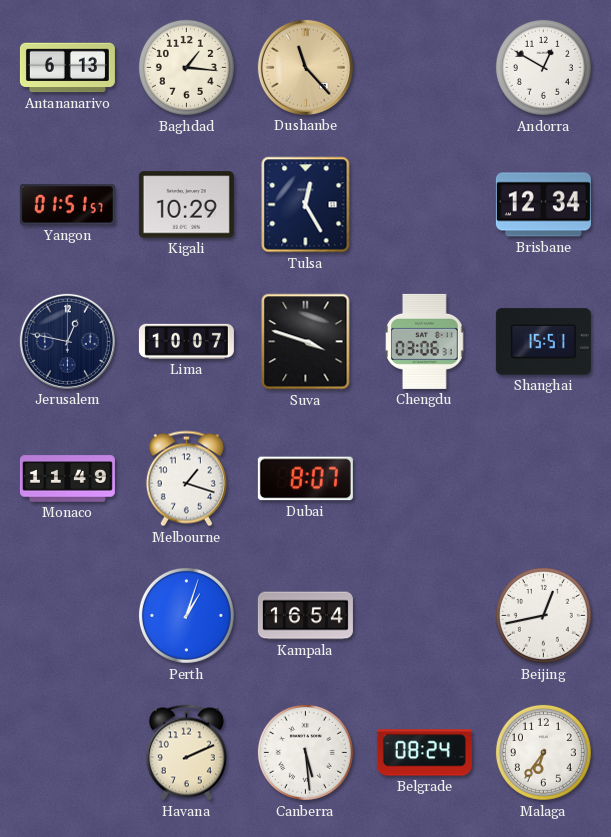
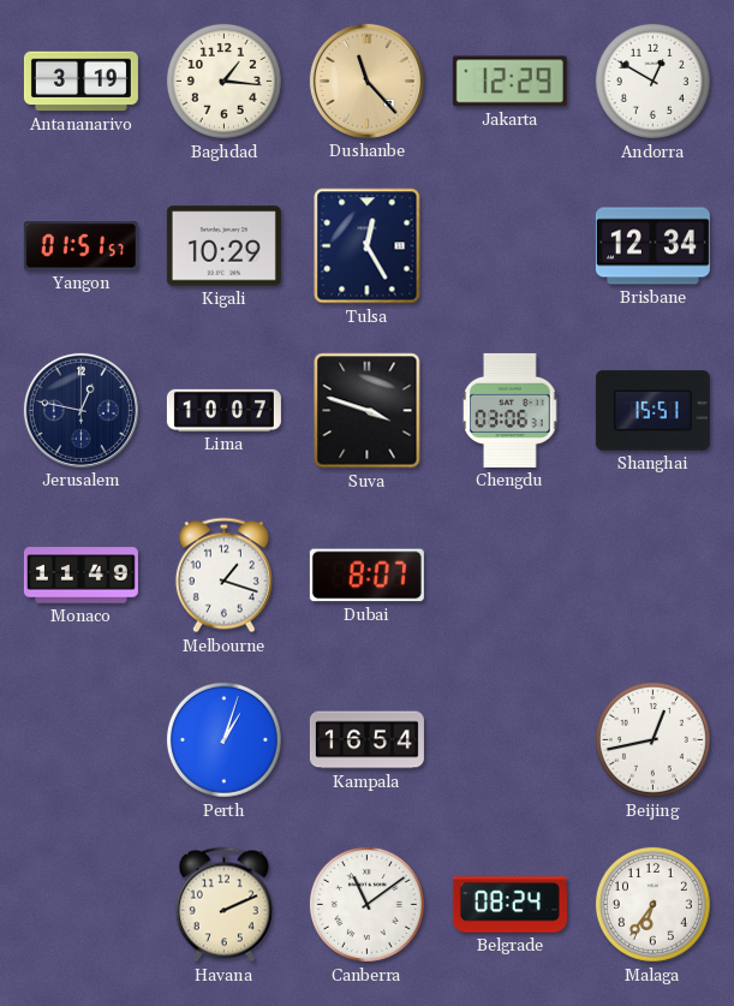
Antananarivo: 6:13 -> 3:19
Jakarta: none -> 12:29
Canberra: 5:29 -> 11:09
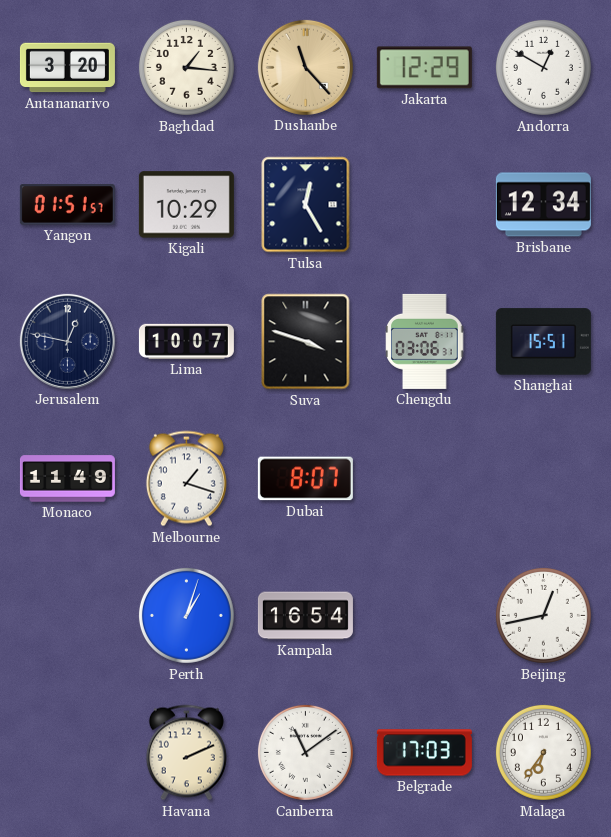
Antananarivo: 3:19 -> 3:20
Belgrade: 08:24 -> 17:03
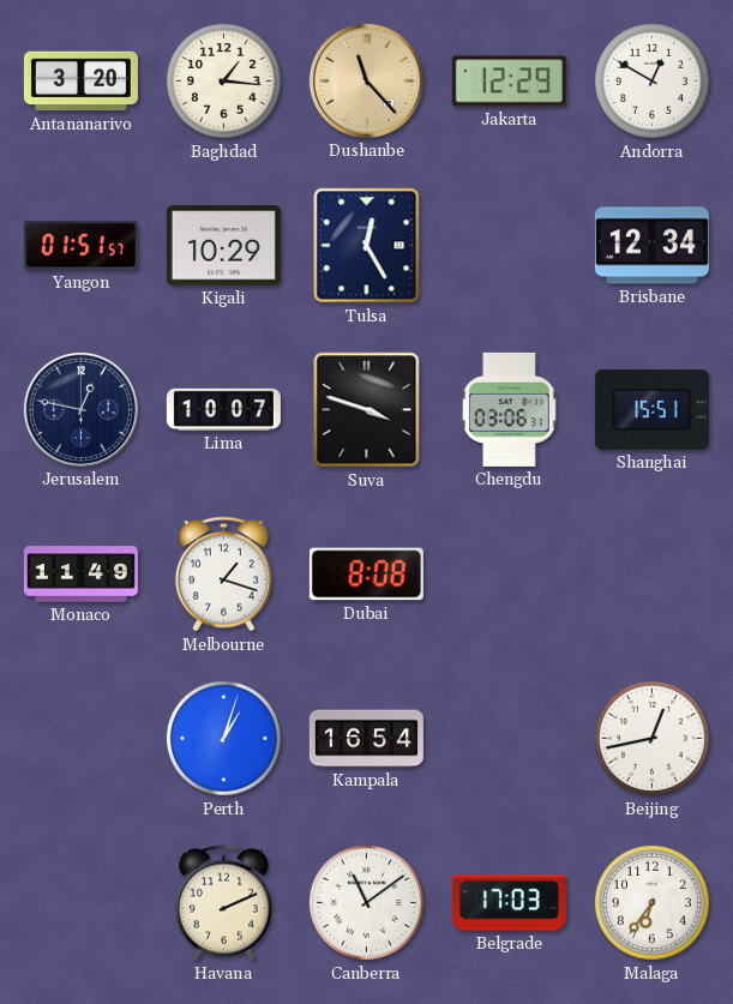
Dubai: 8:07 -> 8:08
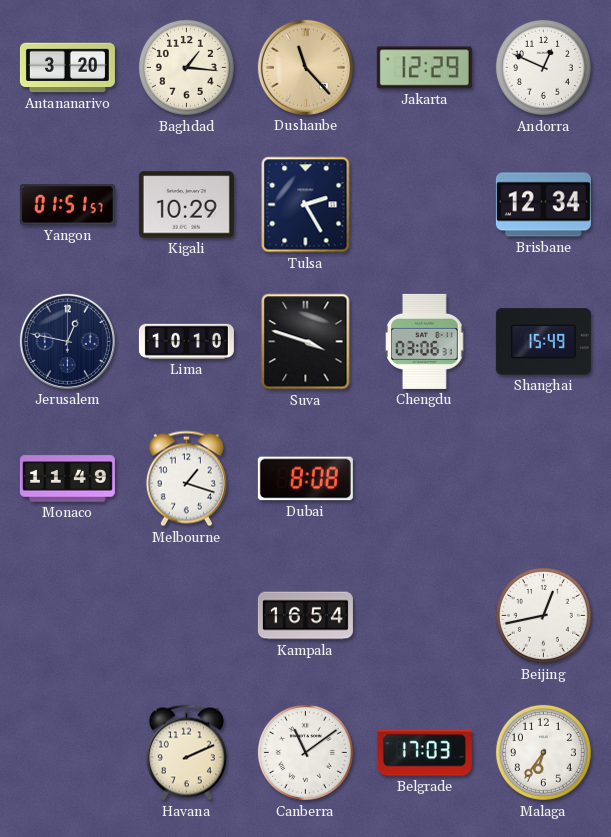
Andorra: 12:50 -> 12:49
Tulsa: 12:25 -> 2:25
Lima: 10:07 -> 10:10
Shanghai: 15:51 -> 15:49
Perth: 1:03 -> none
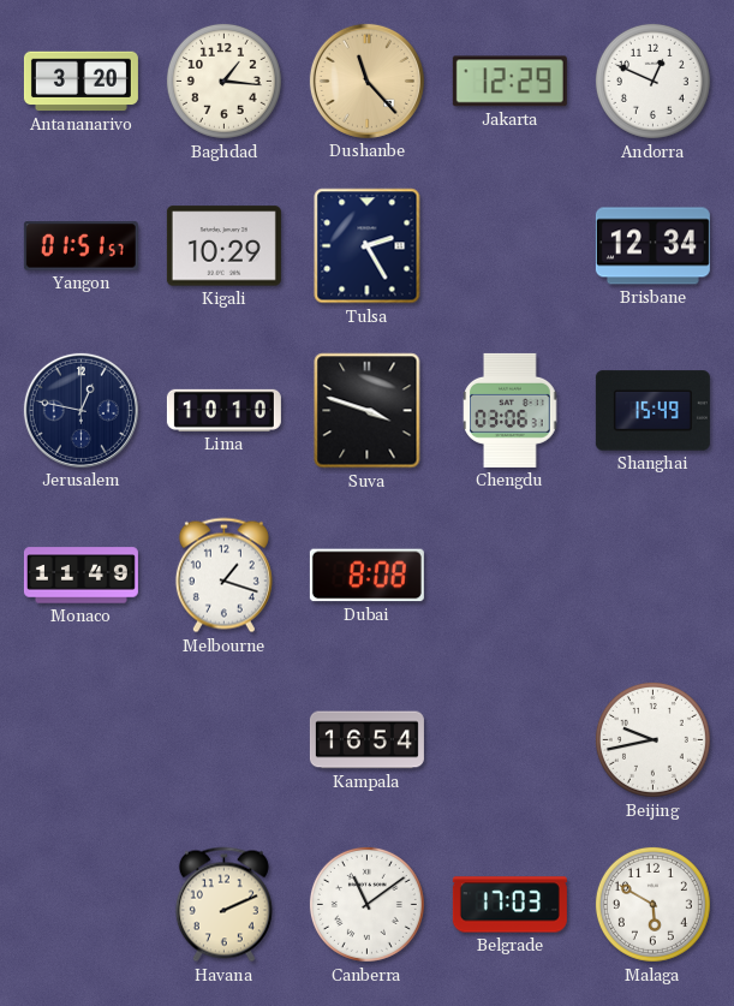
Beijing: 12:43 -> 9:43
Malaga: 6:36 -> 5:50
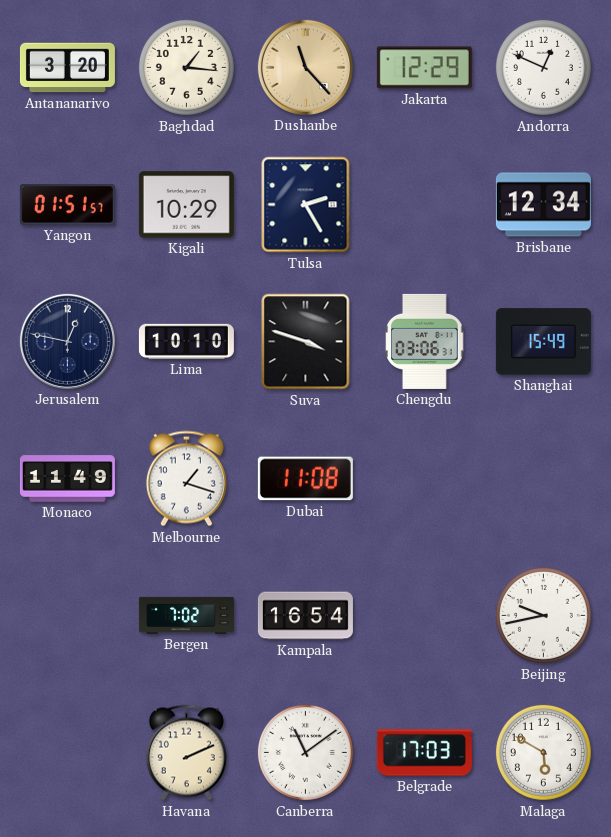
Dubai: 8:08 -> 11:08
Bergen: none -> 7:02
